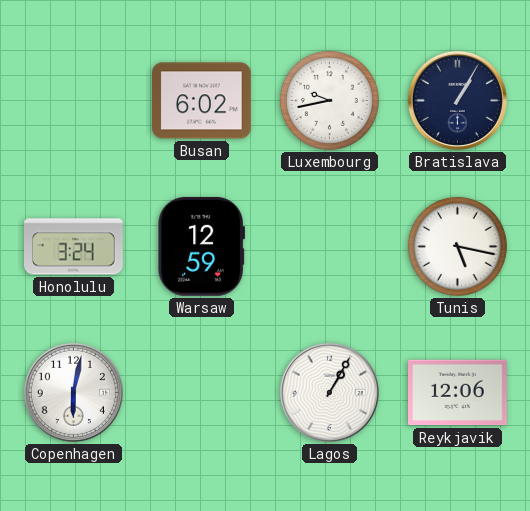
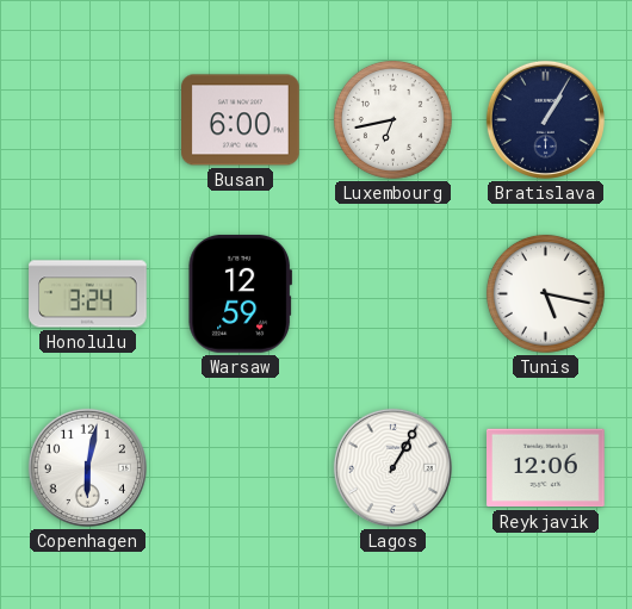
Busan: 6:02 -> 6:00
Luxembourg: 9:43 -> 6:43
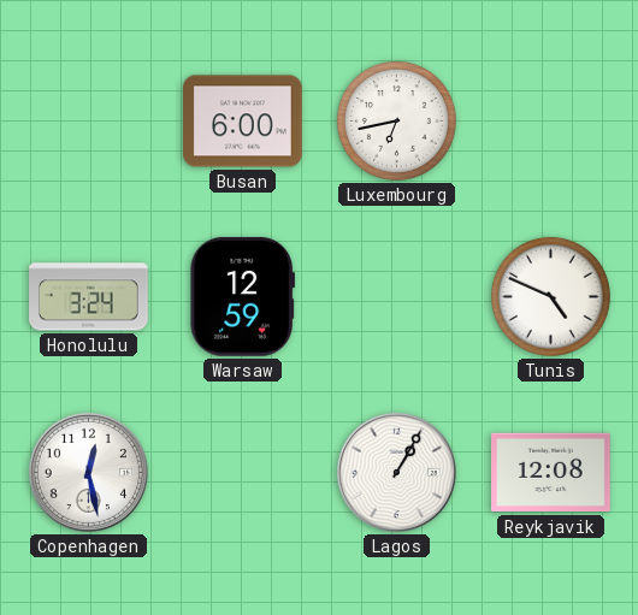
Bratislava: 1:05 -> none
Tunis: 5:17 -> 4:49
Copenhagen: 6:02 -> 12:28
Reykjavik: 12:06 -> 12:08
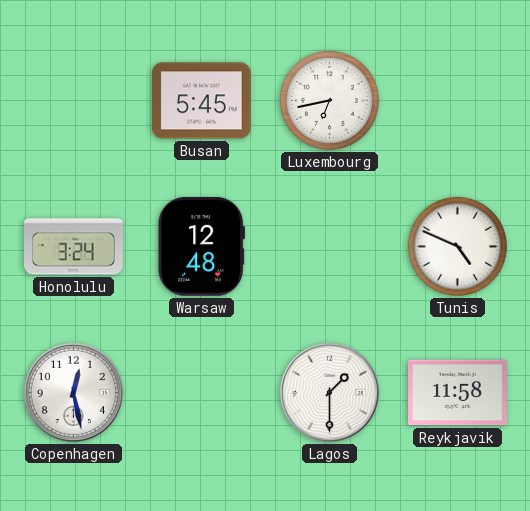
Busan: 6:00 -> 5:45
Warsaw: 12:59 -> 12:48
Lagos: 1:05 -> 1:30
Reykjavik: 12:08 -> 11:58
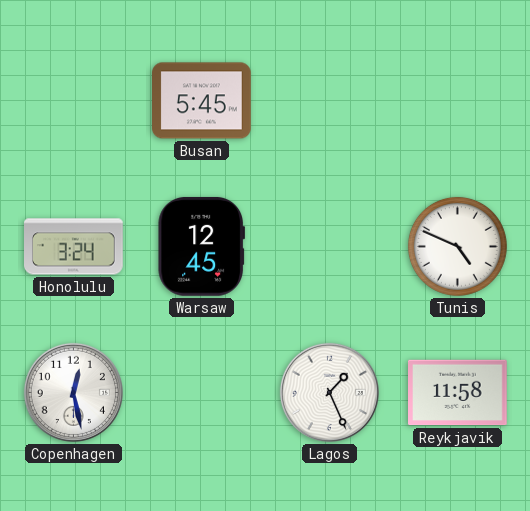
Luxembourg: 6:43 -> none
Warsaw: 12:48 -> 12:45
Lagos: 1:30 -> 1:26
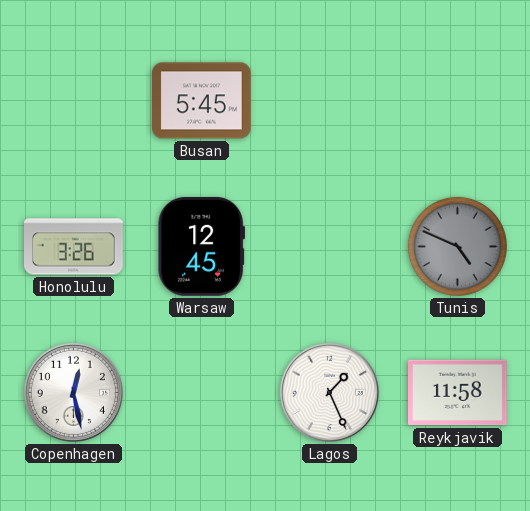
Honolulu: 3:24 -> 3:26
Tunis dial: white -> grey
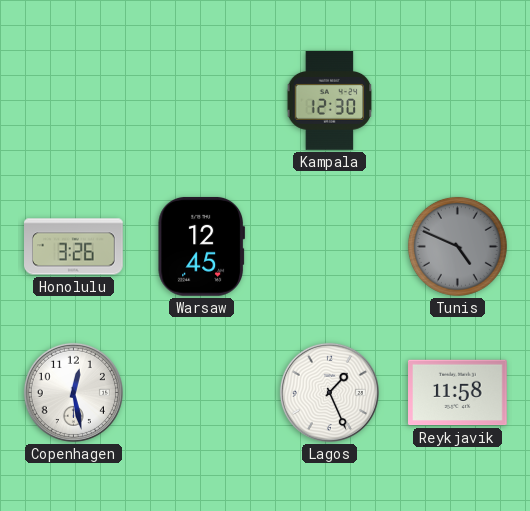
Busan: 5:45 -> none
Kampala: none -> 12:30
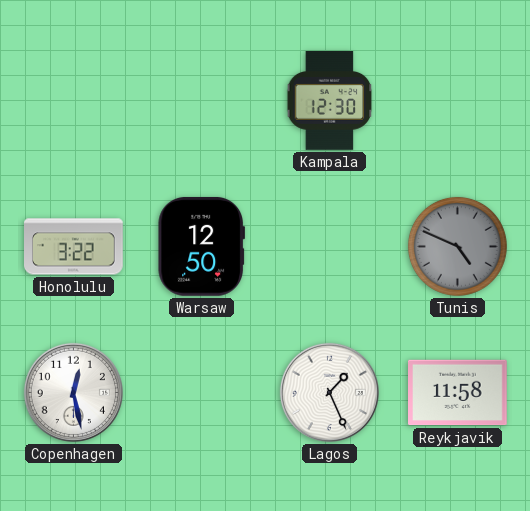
Honolulu: 3:26 -> 3:22
Warsaw: 12:45 -> 12:50
